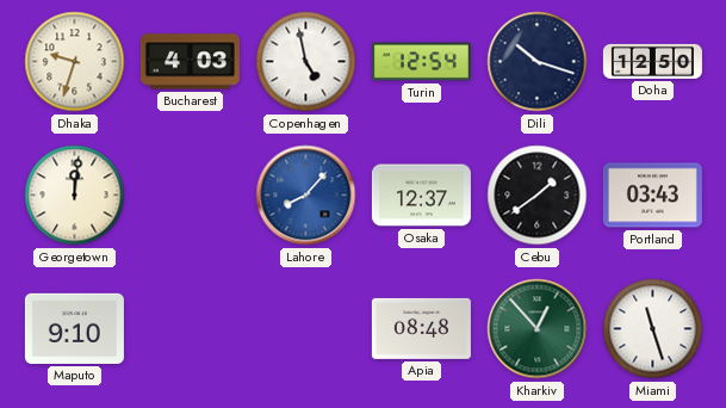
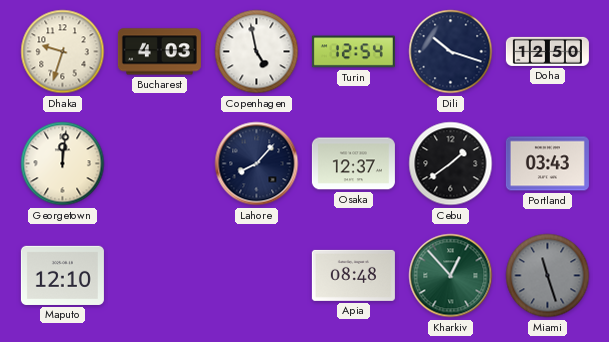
Lahore dial: blue -> navy
Maputo: 9:10 -> 12:10
Miami dial: white -> grey
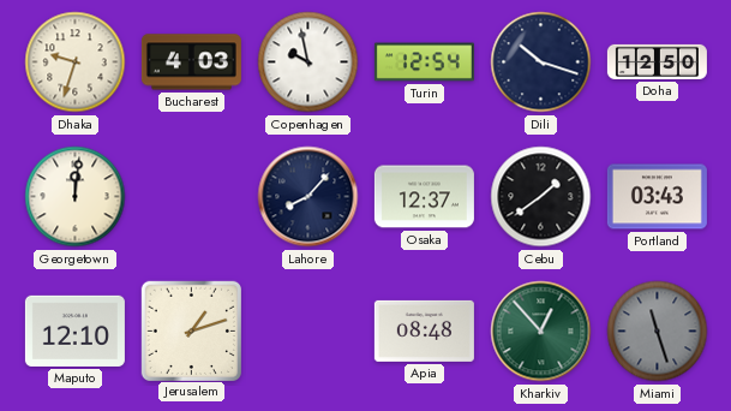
Copenhagen: 4:58 -> 9:58
Jerusalem: none -> 1:12
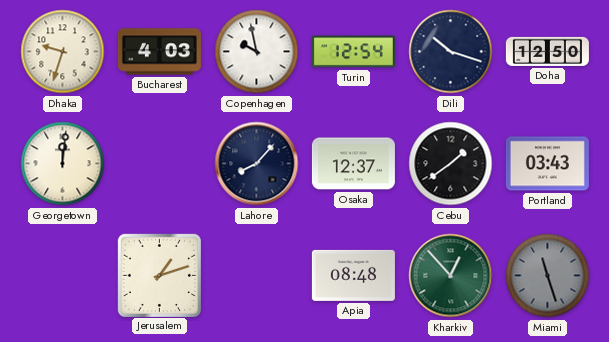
Maputo: 12:10 -> none
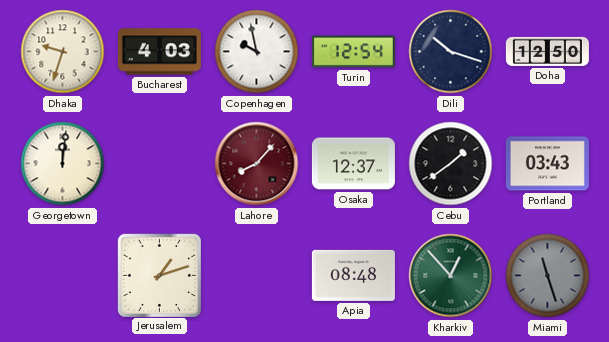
Lahore dial: navy -> burgundy
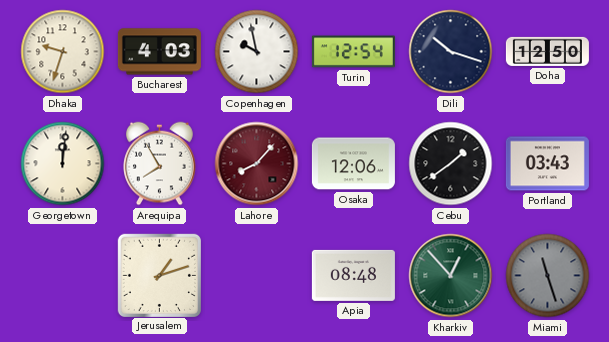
Arequipa: none -> 7:55
Osaka: 12:37 -> 12:06
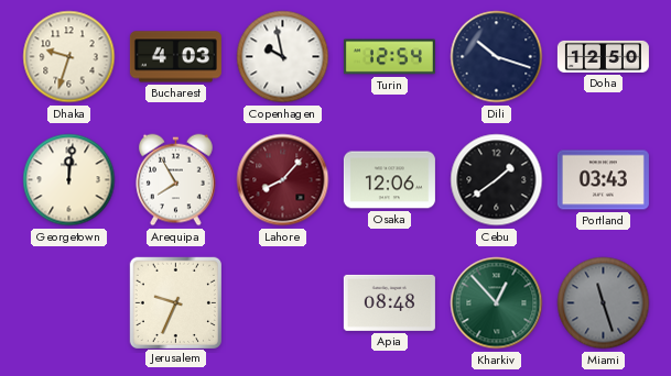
Jerusalem: 1:12 -> 9:34
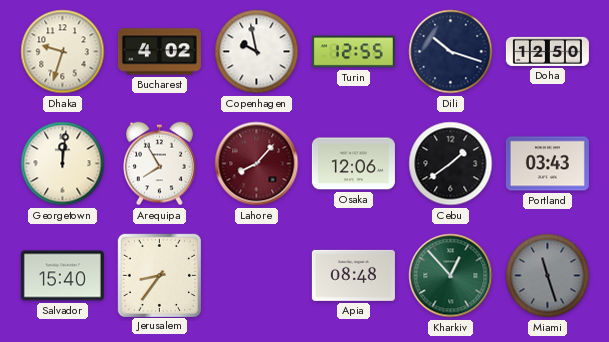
Bucharest: 4:03 -> 4:02
Turin: 12:54 -> 12:55
Salvador: none -> 15:40
Jerusalem: 9:34 -> 8:36
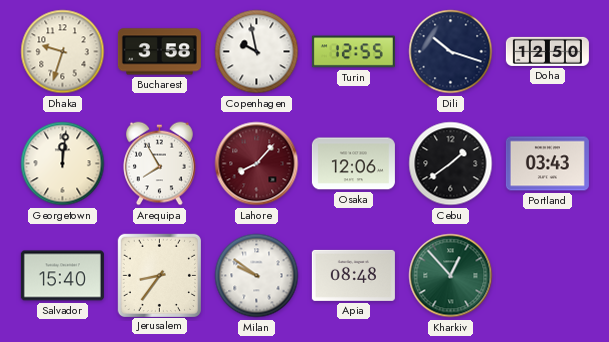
Bucharest: 4:02 -> 3:58
Milan: none -> 9:51
Miami: 11:27 -> none
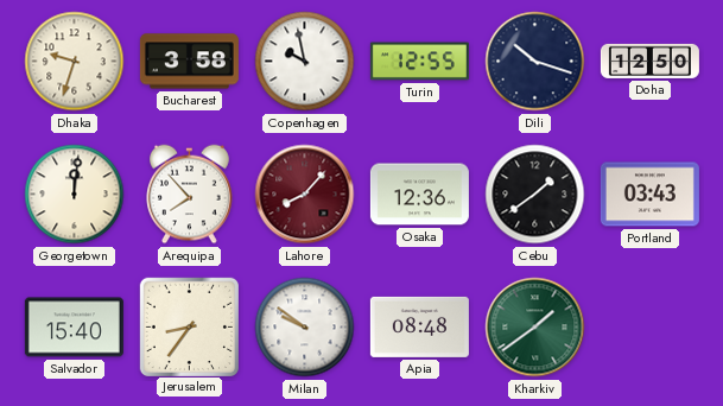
Arequipa: 7:55 -> 7:53
Osaka: 12:06 -> 12:36
Kharkiv: 12:53 -> 1:39
